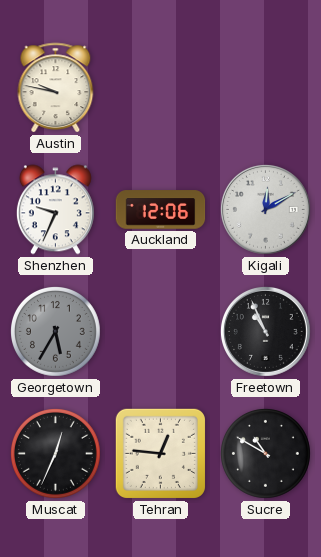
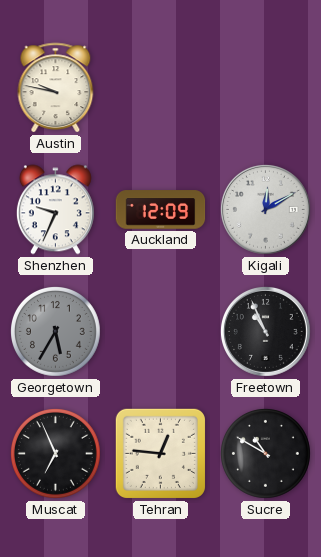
Auckland: 12:06 -> 12:09
Muscat: 12:34 -> 6:56
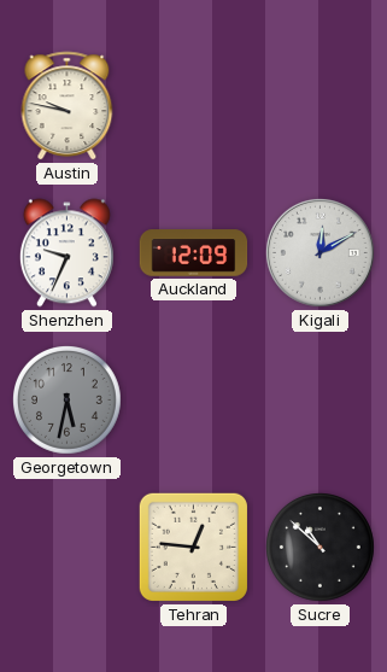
Georgetown: 5:35 -> 5:32
Freetown: 10:56 -> none
Muscat: 6:56 -> none
Sucre: 10:50 -> 10:52
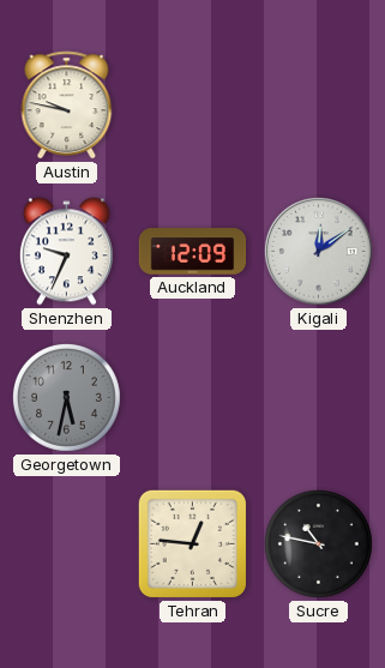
Kigali: 12:10 -> 12:09
Sucre: 10:52 -> 10:47
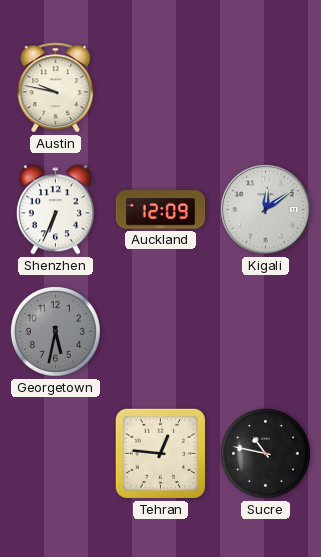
Shenzhen: 9:34 -> 6:34
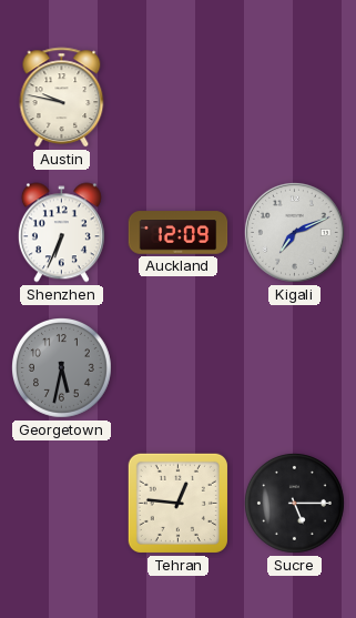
Kigali: 12:09 -> 7:11
Sucre: 10:47 -> 5:15
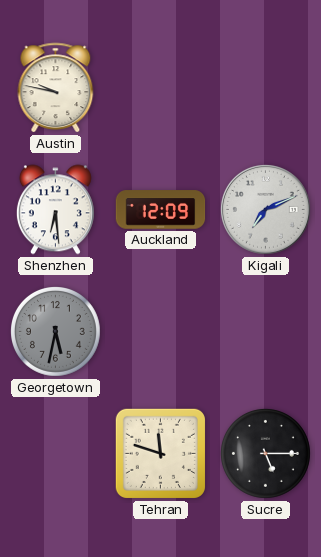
Shenzhen: 6:34 -> 6:29
Tehran: 12:46 -> 11:48
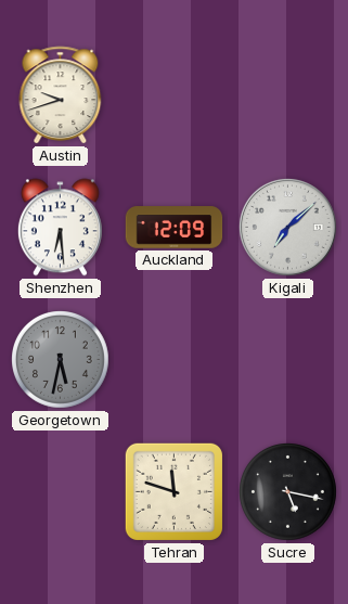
Austin: 9:47 -> 9:42
Kigali: 7:11 -> 7:08
Sucre: 5:15 -> 5:17
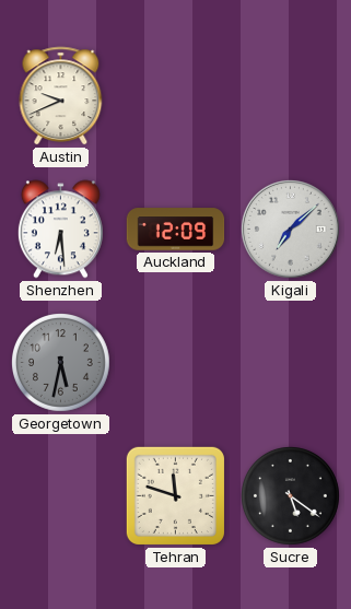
Austin: 9:42 -> 9:41
Sucre: 5:17 -> 5:21
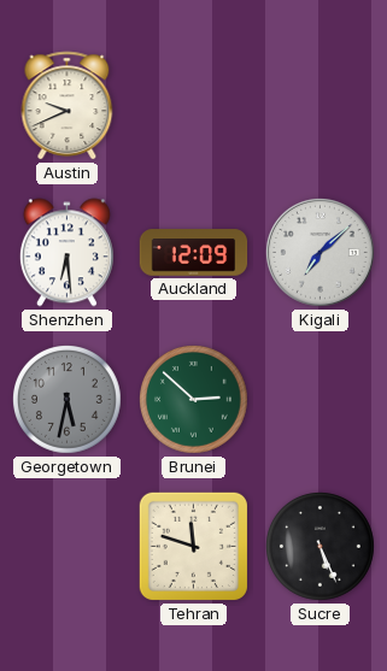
Brunei: none -> 2:52
Sucre: 5:21 -> 5:26
